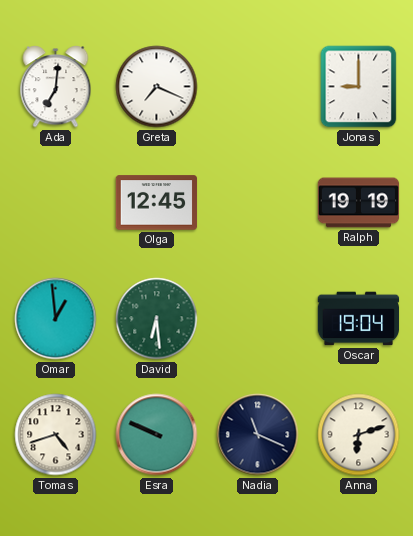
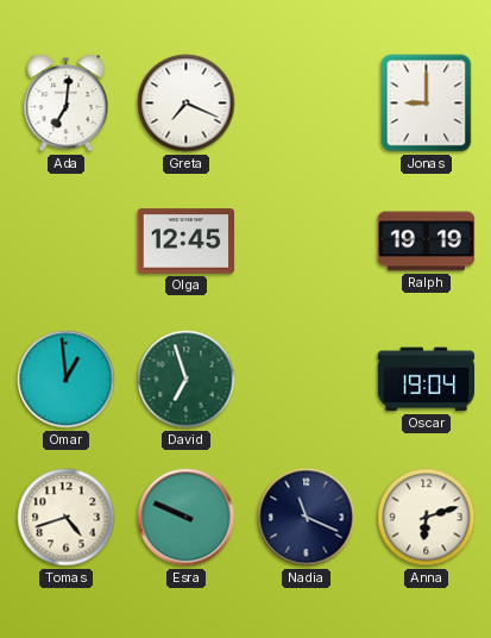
David: 6:29 -> 6:57
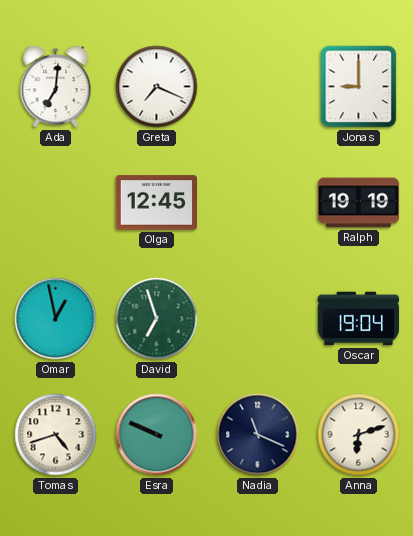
Omar: 12:59 -> 12:58
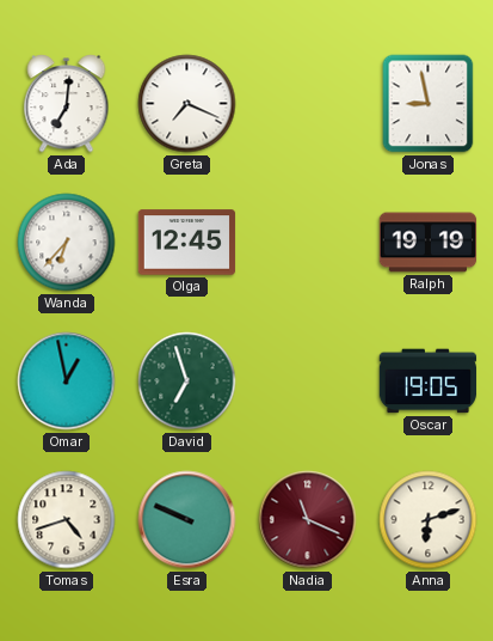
Jonas: 9:00 -> 8:58
Wanda: none -> 6:37
Oscar: 19:04 -> 19:05
Nadia dial: navy -> burgundy
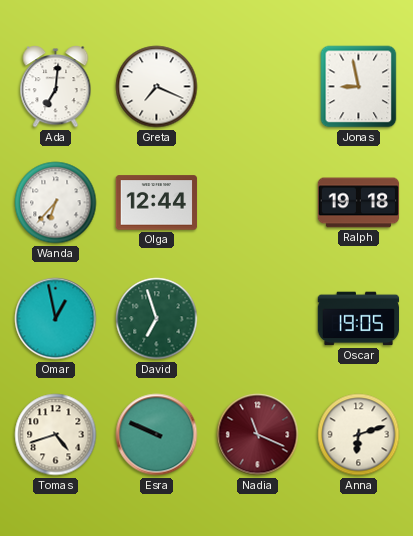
Olga: 12:45 -> 12:44
Ralph: 19:19 -> 19:18
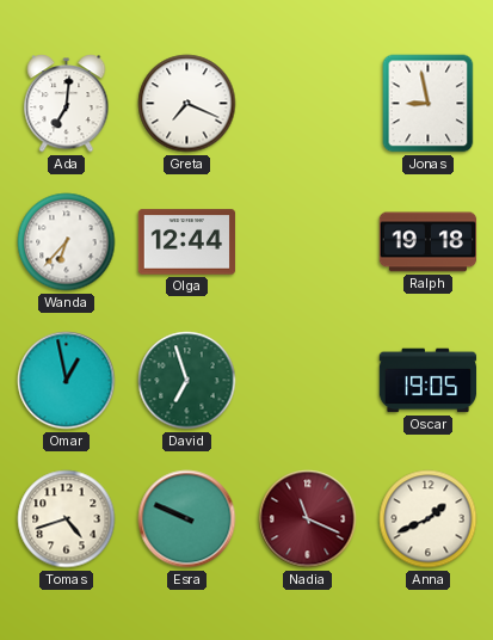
Anna: 6:12 -> 1:41
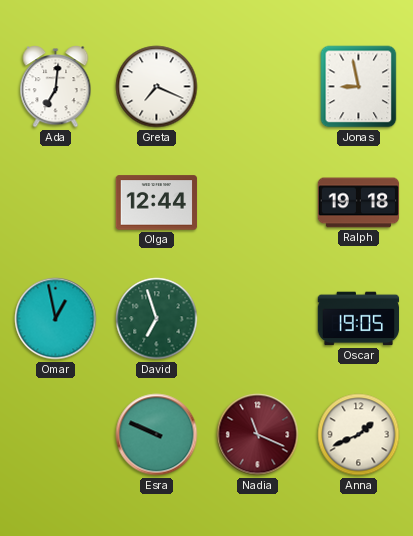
Wanda: 6:37 -> none
Tomas: 4:42 -> none
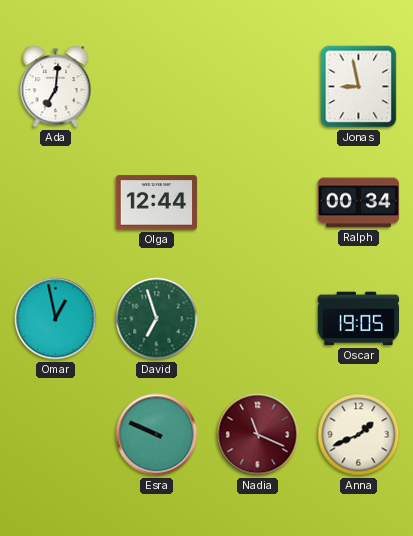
Greta: 7:19 -> none
Ralph: 19:18 -> 00:34
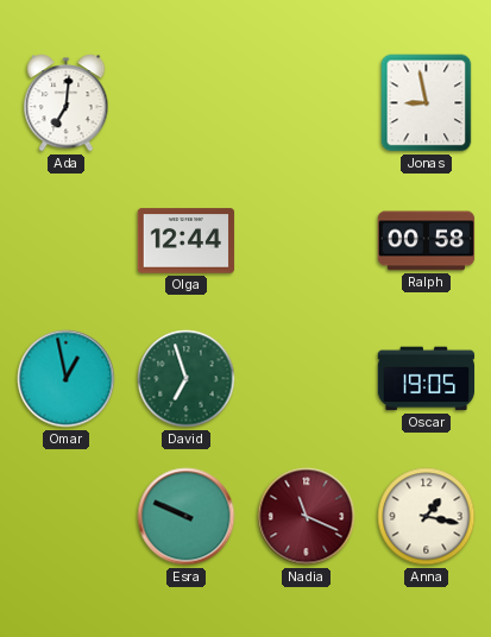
Ralph: 00:34 -> 00:58
Anna: 1:41 -> 1:17
